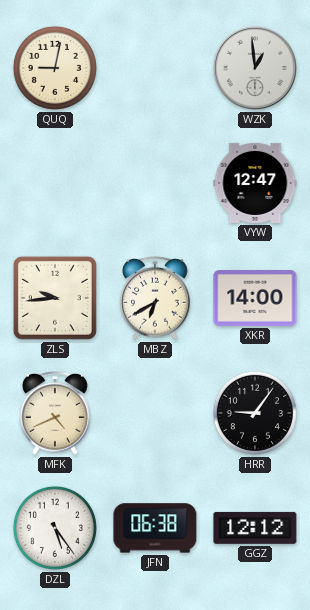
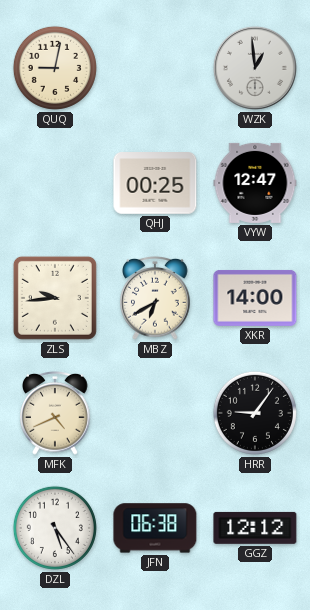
QHJ: none -> 00:25
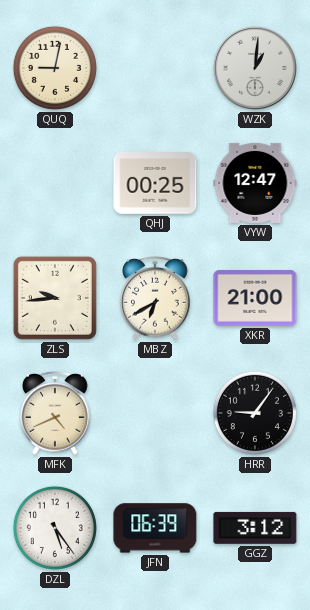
WZK: 12:59 -> 1:01
XKR: 14:00 -> 21:00
JFN: 06:38 -> 06:39
GGZ: 12:12 -> 3:12
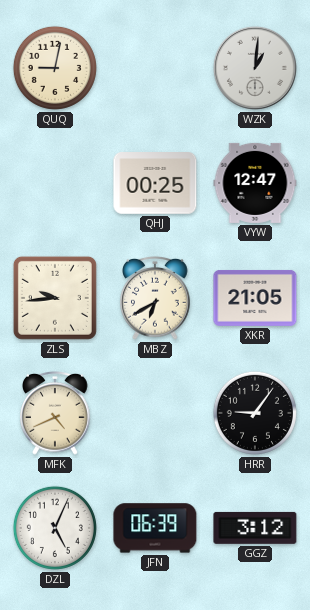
XKR: 21:00 -> 21:05
DZL: 5:24 -> 5:04
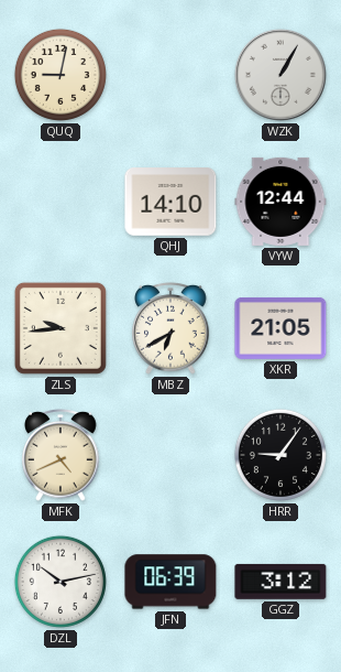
WZK: 1:01 -> 1:05
QHJ: 00:25 -> 14:10
VYW: 12:47 -> 12:44
DZL: 5:04 -> 10:13
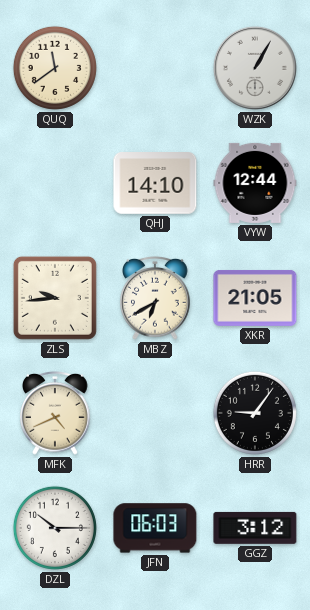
QUQ: 9:02 -> 11:39
DZL: 10:13 -> 10:15
JFN: 06:39 -> 06:03
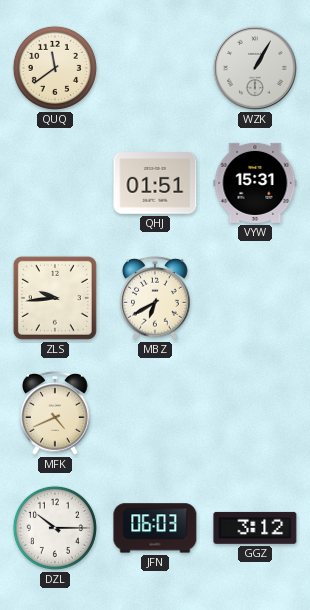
QHJ: 14:10 -> 01:51
VYW: 12:44 -> 15:31
XKR: 21:05 -> none
HRR: 9:06 -> none
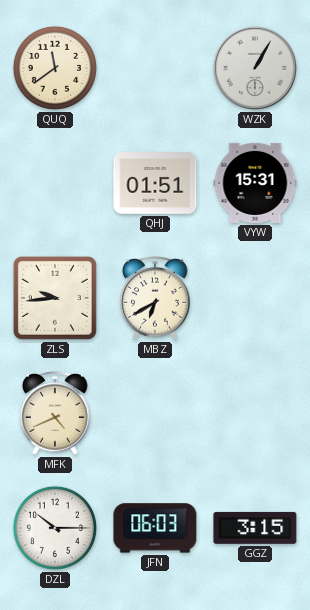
GGZ: 3:12 -> 3:15
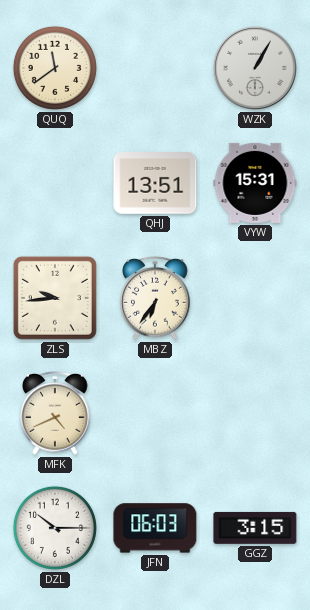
QHJ: 01:51 -> 13:51
MBZ: 6:40 -> 6:36
